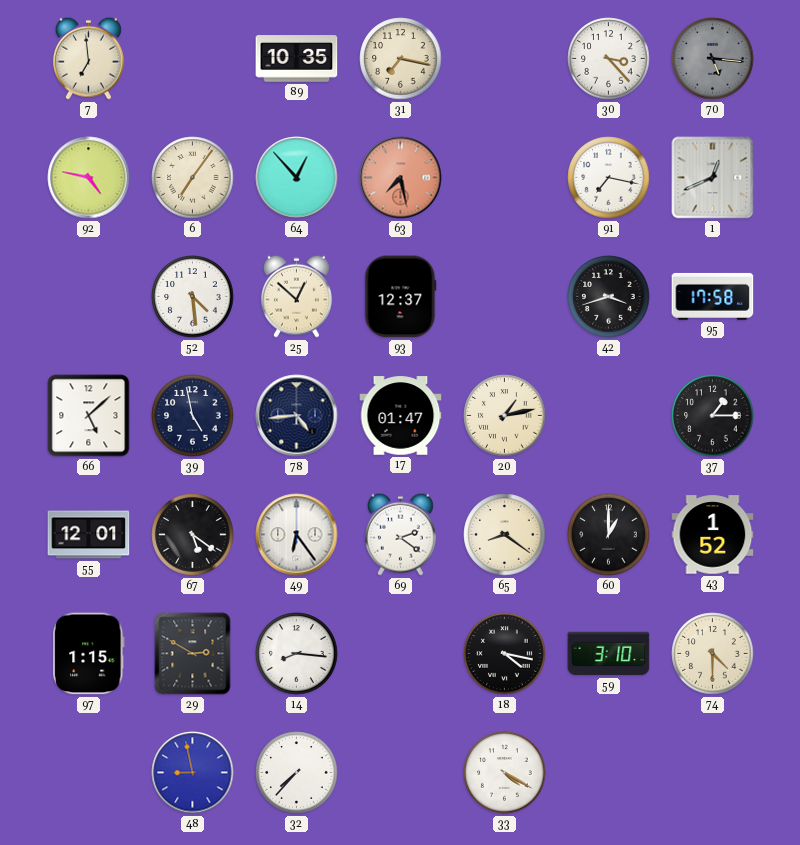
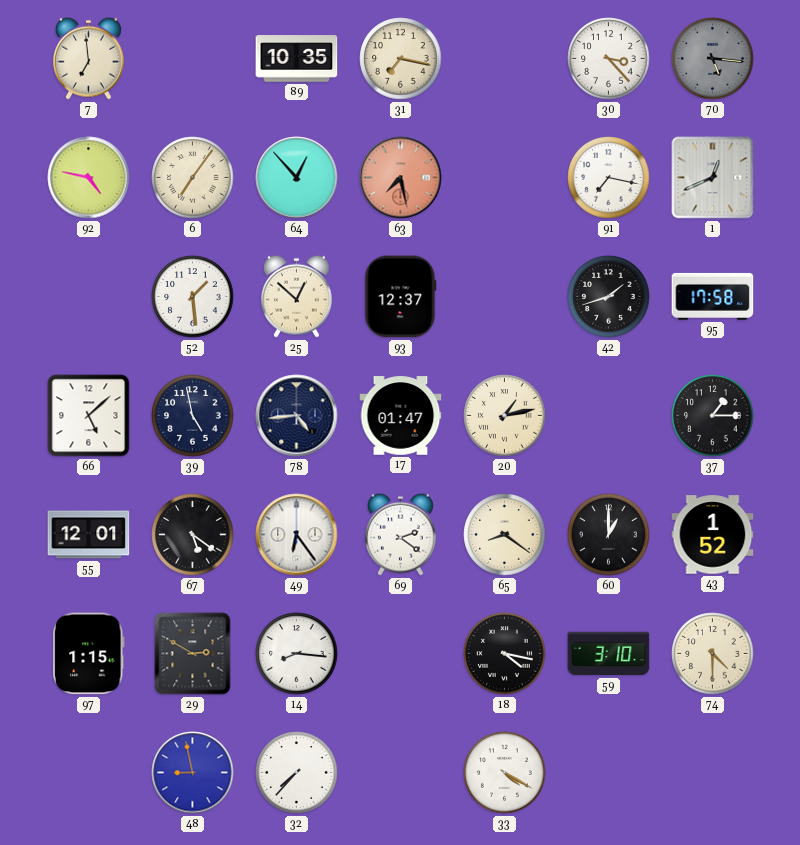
52: 4:29 -> 1:29
42: 3:42 -> 1:42
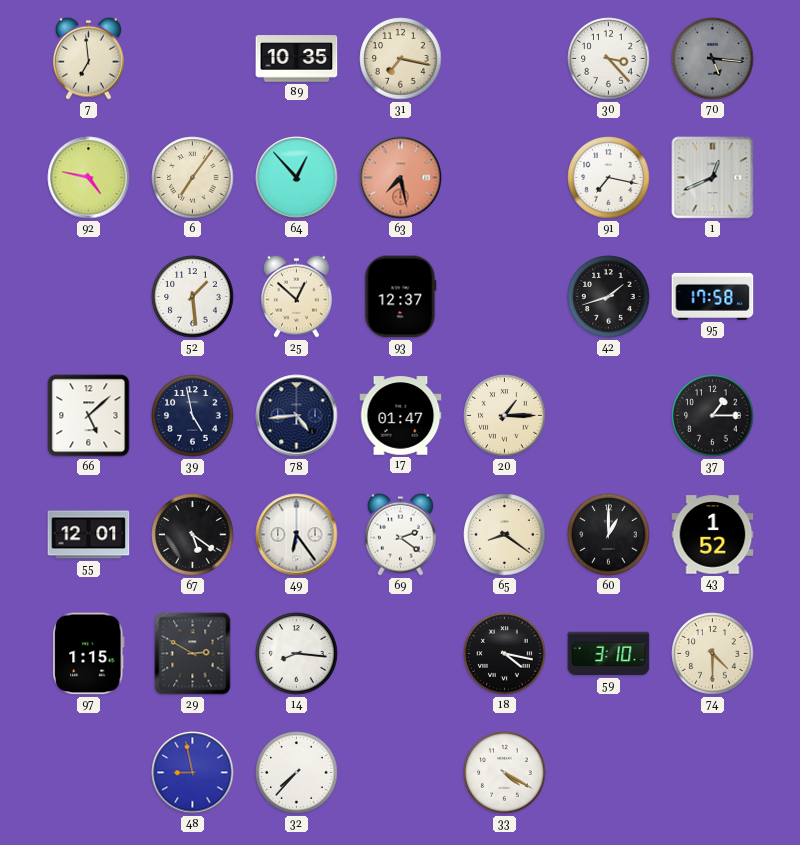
20: 1:13 -> 1:15
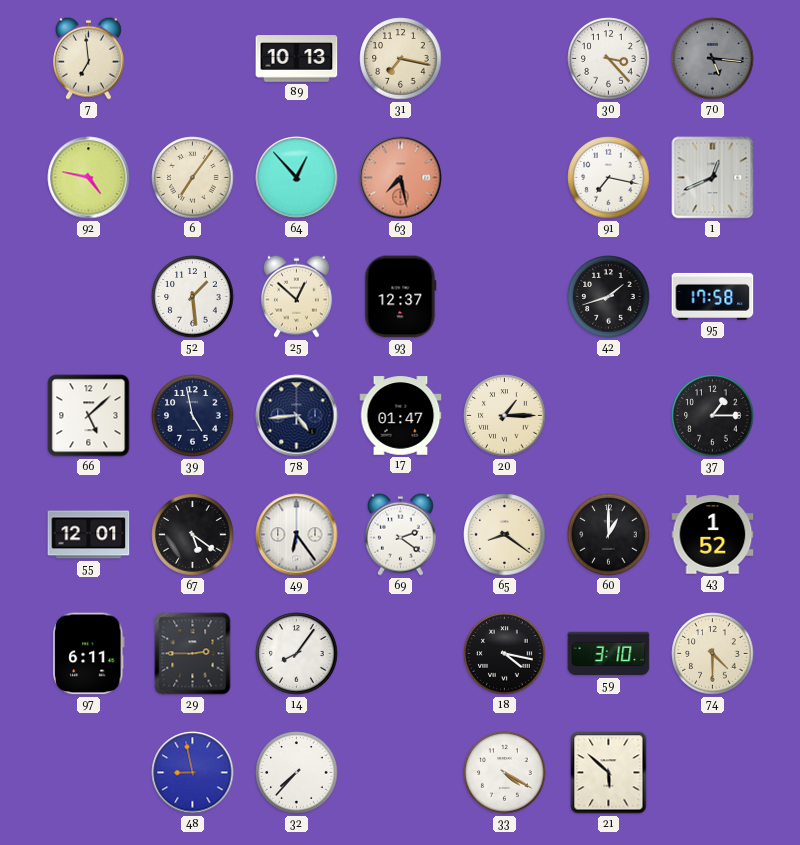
89: 10:35 -> 10:13
97: 1:15 -> 6:11
29: 2:50 -> 2:45
14: 8:16 -> 8:06
21: none -> 5:52
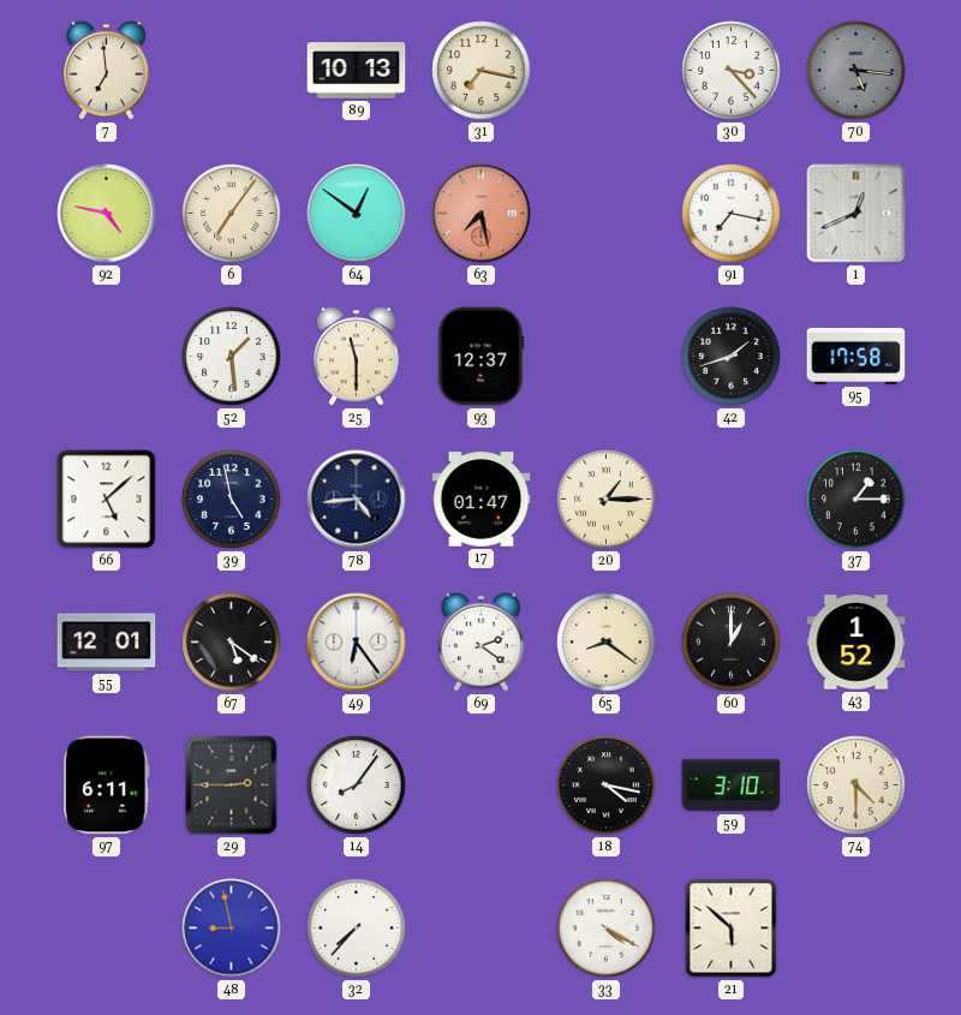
64: 12:53 -> 12:51
25: 12:52 -> 11:30
